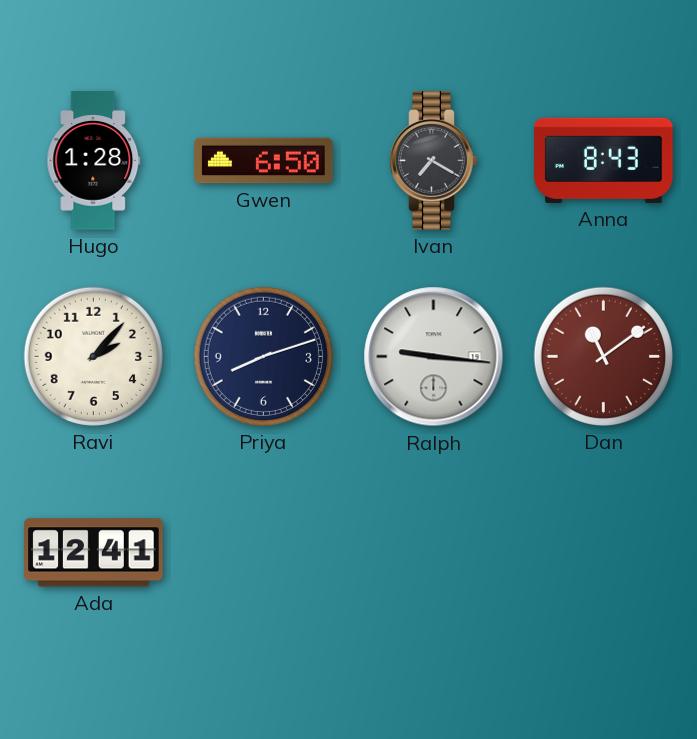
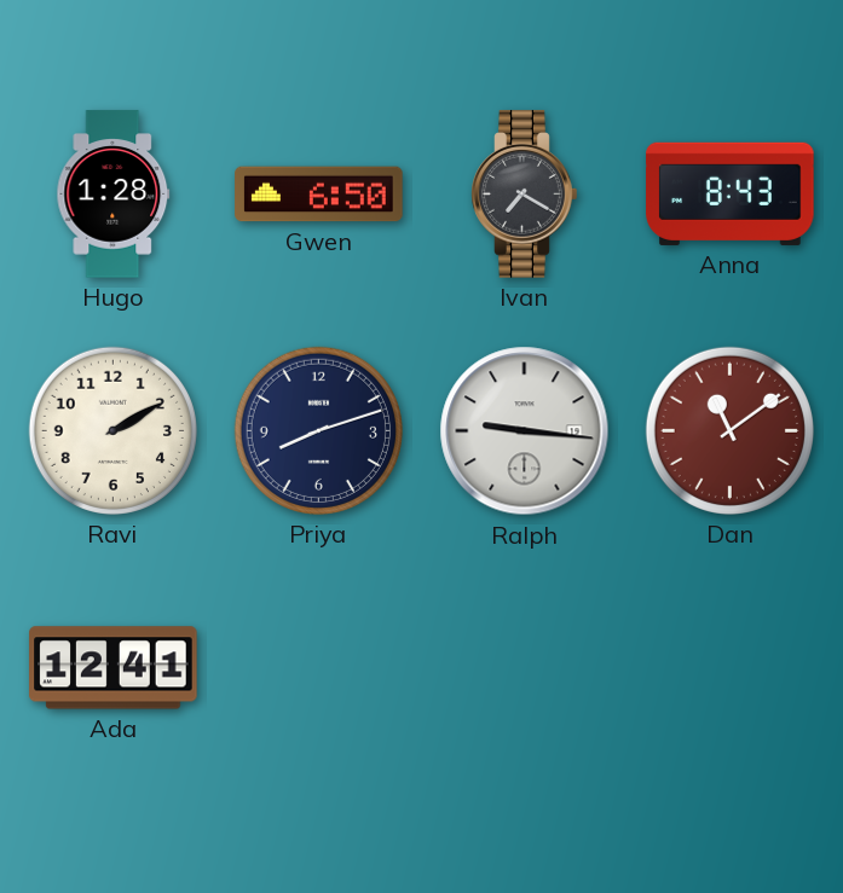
Ravi: 2:07 -> 2:10
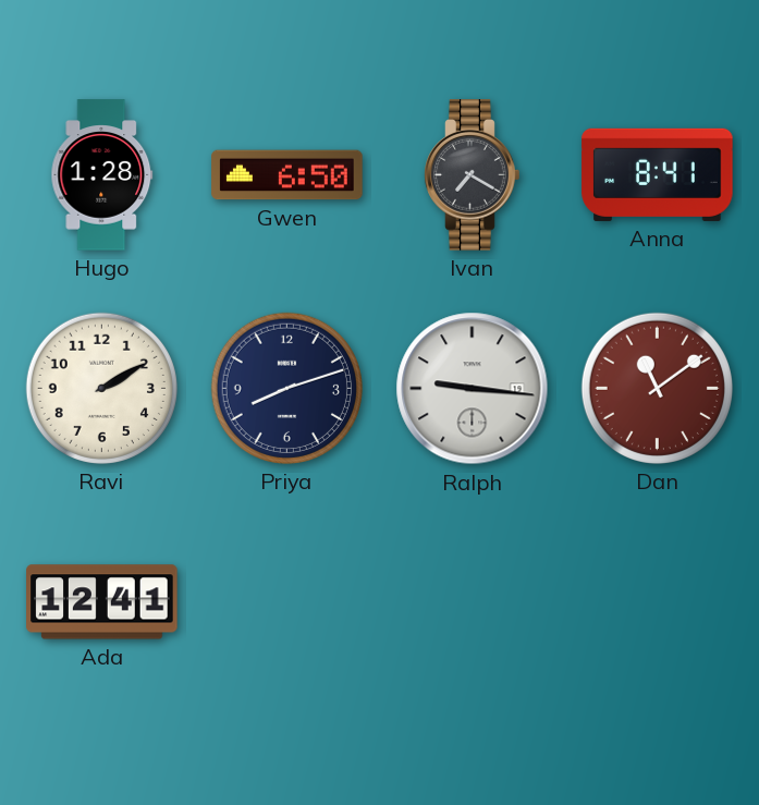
Anna: 8:43 -> 8:41
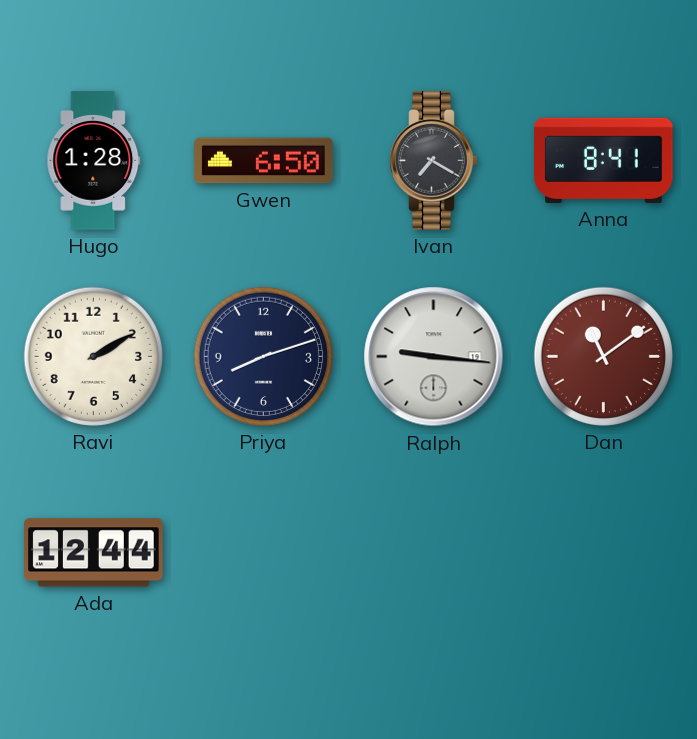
Ada: 12:41 -> 12:44
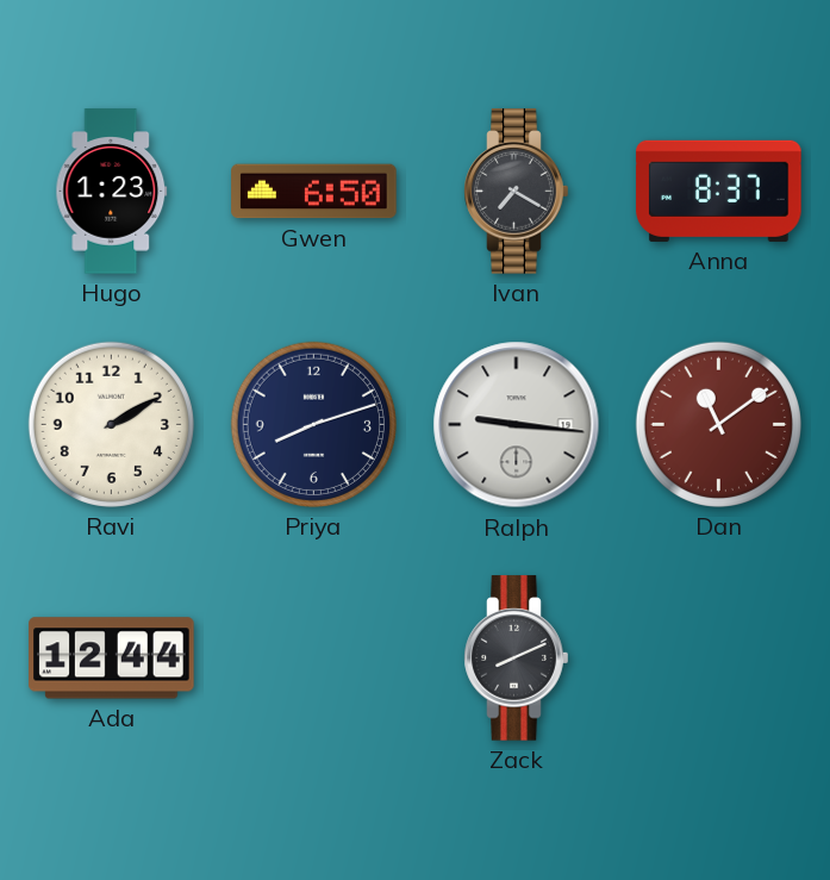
Hugo: 1:28 -> 1:23
Anna: 8:41 -> 8:37
Zack: none -> 8:11
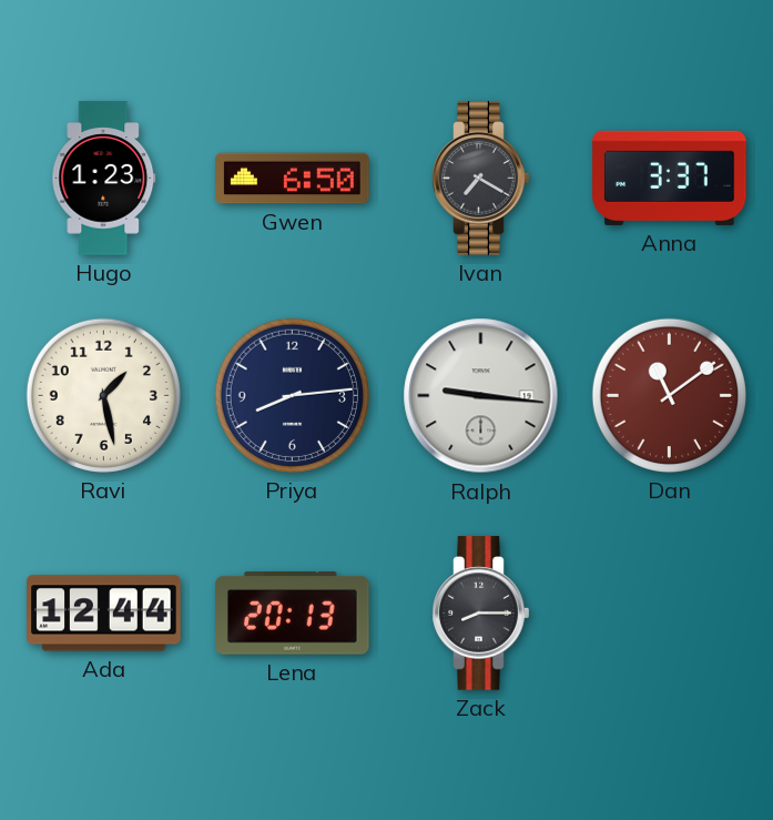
Anna: 8:37 -> 3:37
Ravi: 2:10 -> 1:28
Priya: 8:12 -> 8:14
Lena: none -> 20:13
Zack: 8:11 -> 8:15
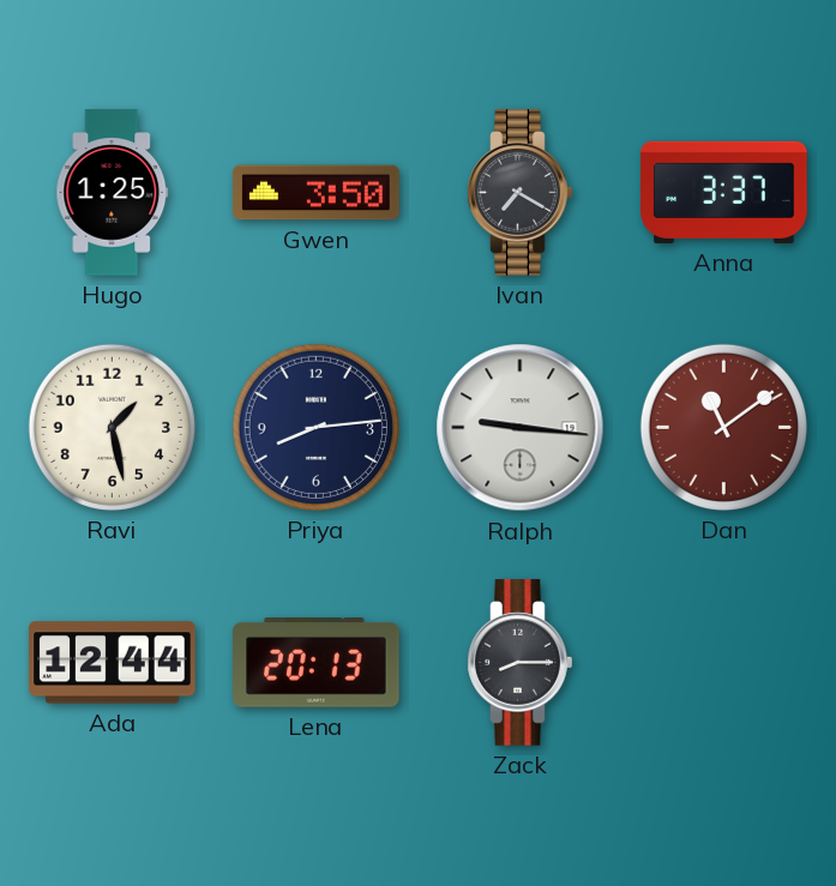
Hugo: 1:23 -> 1:25
Gwen: 6:50 -> 3:50
